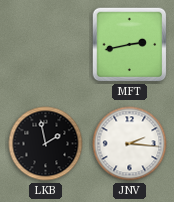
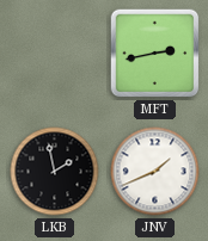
JNV: 2:16 -> 1:41
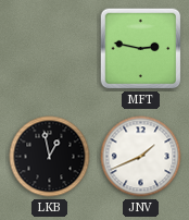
MFT: 2:43 -> 2:47
LKB: 1:58 -> 12:58
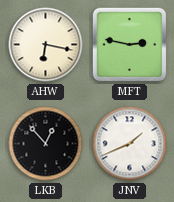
AHW: none -> 6:17
LKB: 12:58 -> 12:53
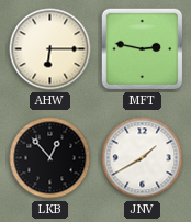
AHW: 6:17 -> 6:15
JNV: 1:41 -> 1:40
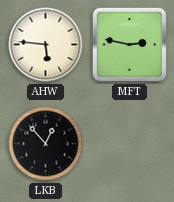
AHW: 6:15 -> 5:46
JNV: 1:40 -> none
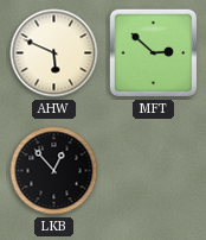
AHW: 5:46 -> 5:49
MFT: 2:47 -> 2:52
